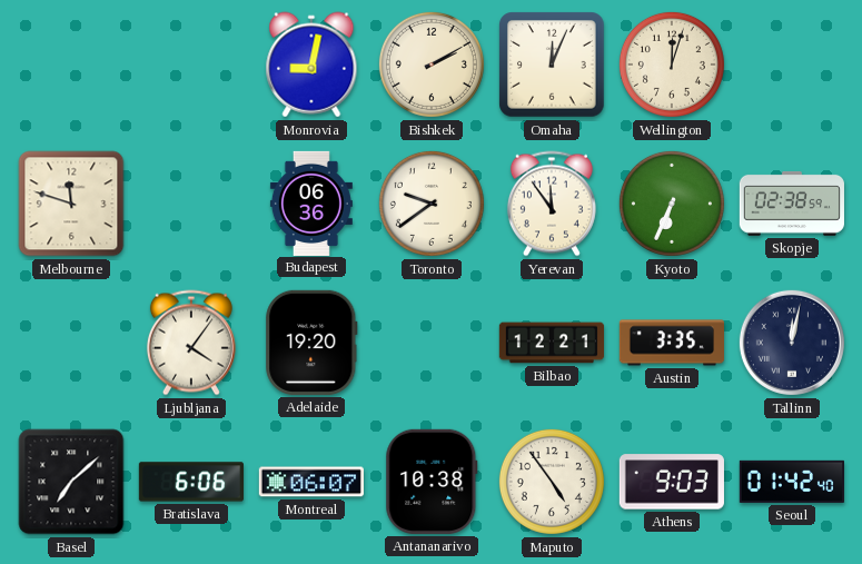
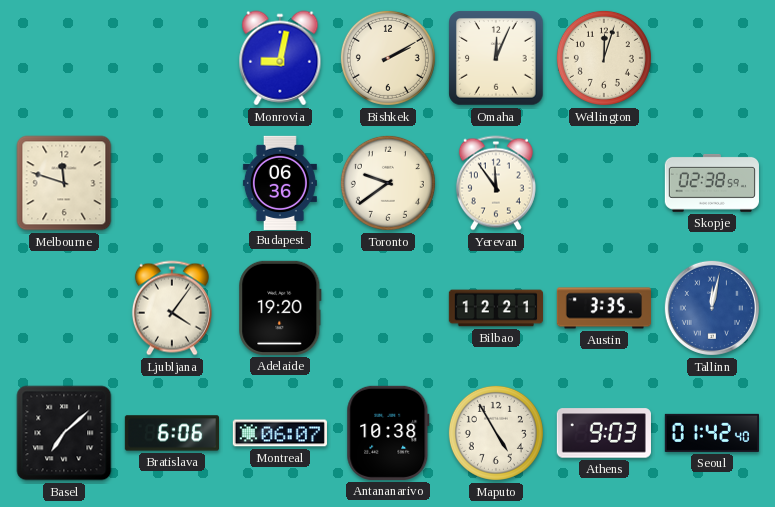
Kyoto: 6:34 -> none
Tallinn dial: navy -> blue
Maputo: 4:54 -> 4:55
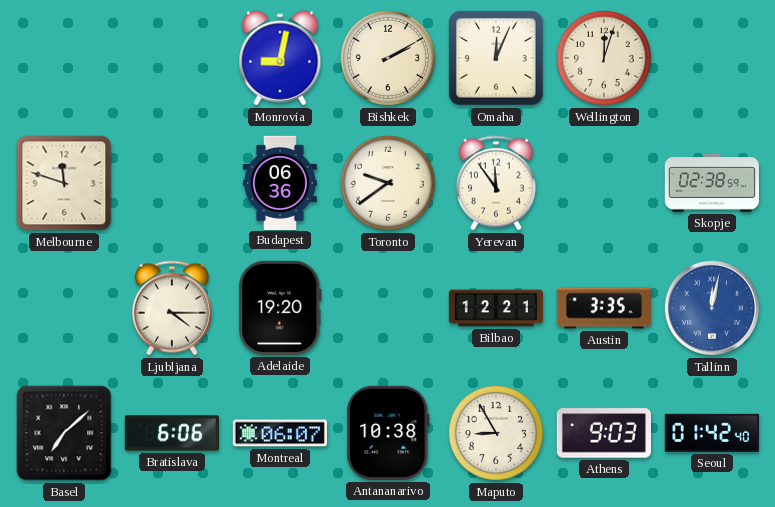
Ljubljana: 4:06 -> 4:15
Maputo: 4:55 -> 8:55
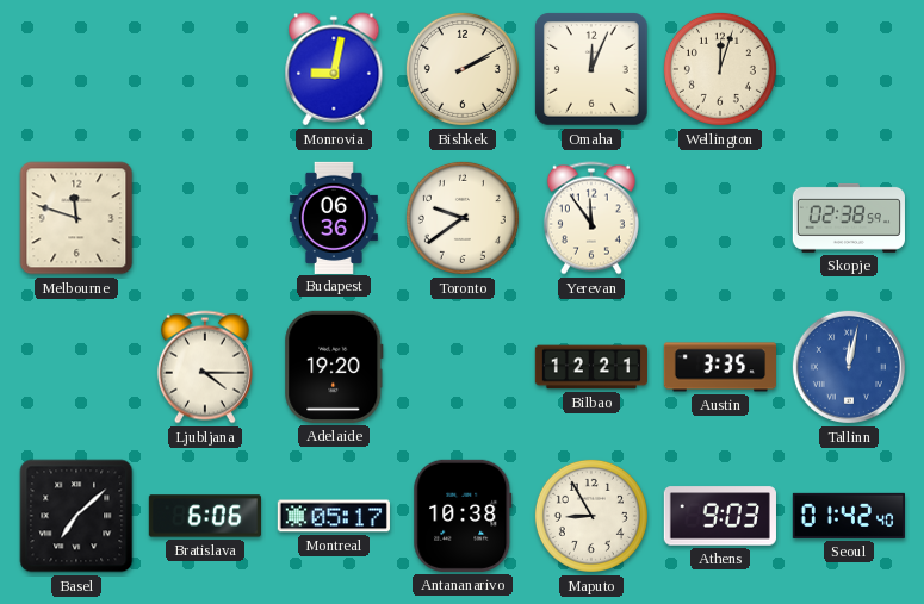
Montreal: 06:07 -> 05:17
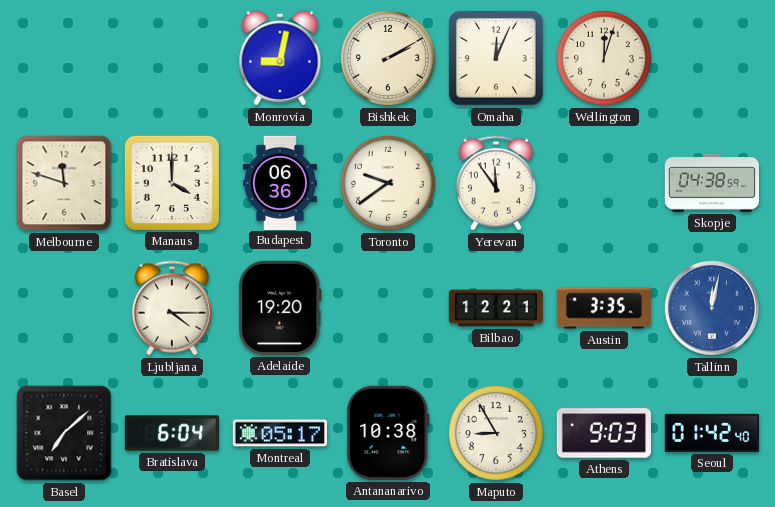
Manaus: none -> 4:00
Skopje: 02:38 -> 04:38
Bratislava: 6:06 -> 6:04
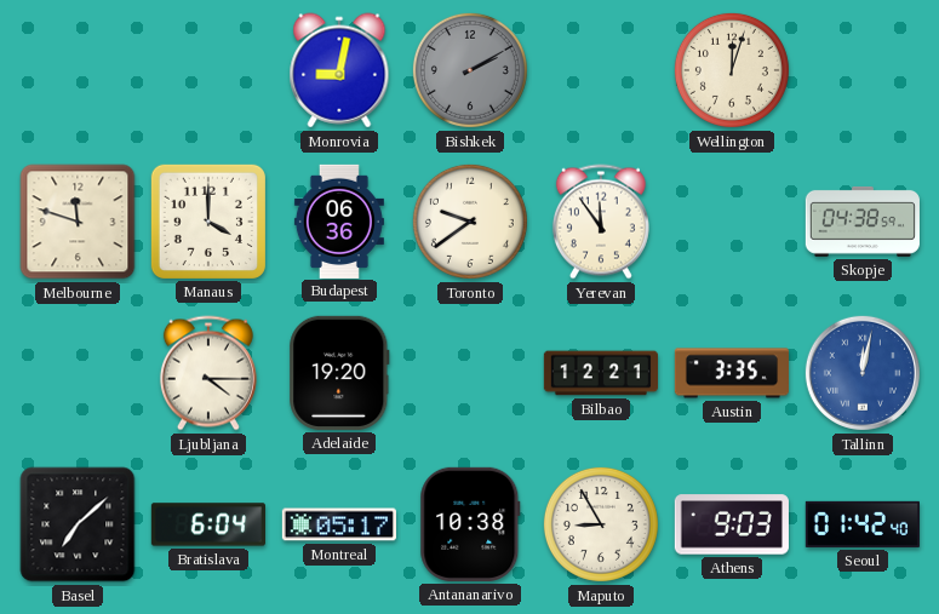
Bishkek dial: cream -> grey
Omaha: 12:04 -> none
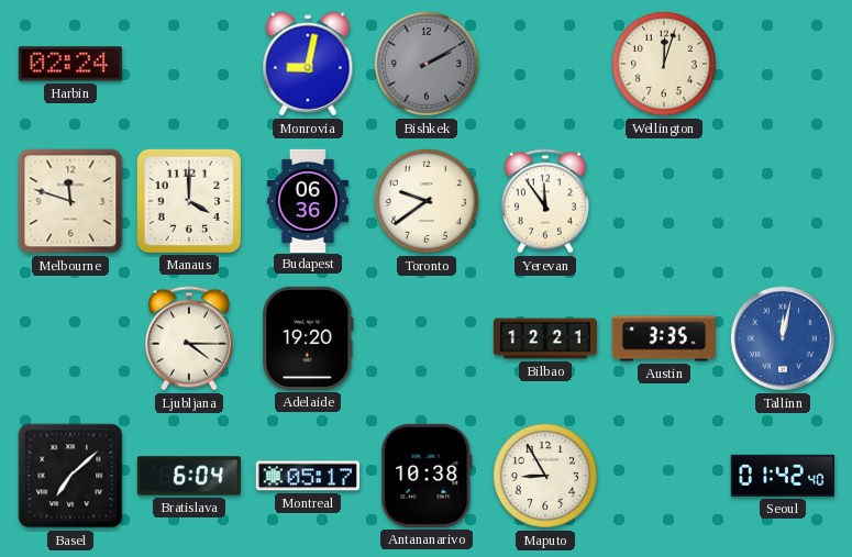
Harbin: none -> 02:24
Skopje: 04:38 -> none
Athens: 9:03 -> none
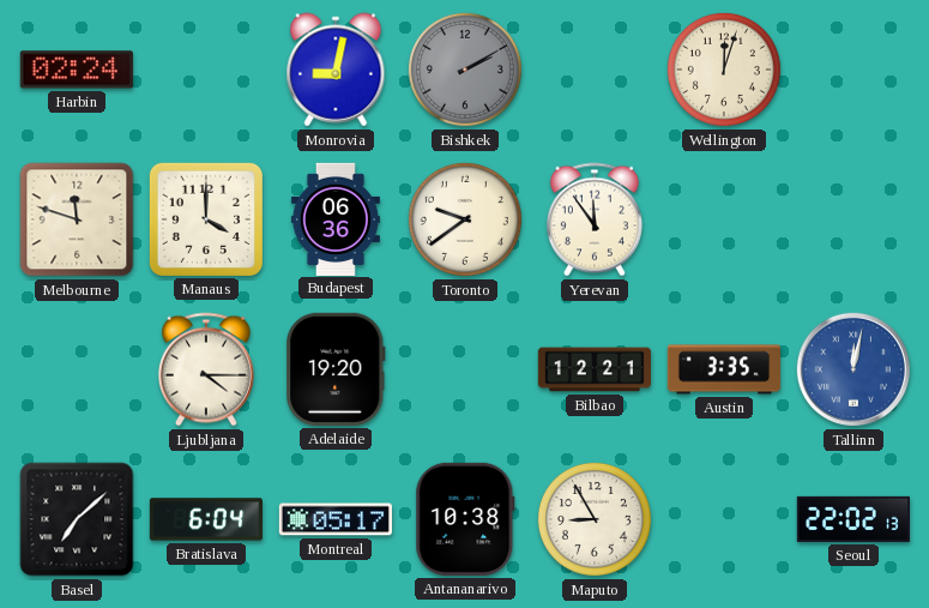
Seoul: 01:42 -> 22:02
